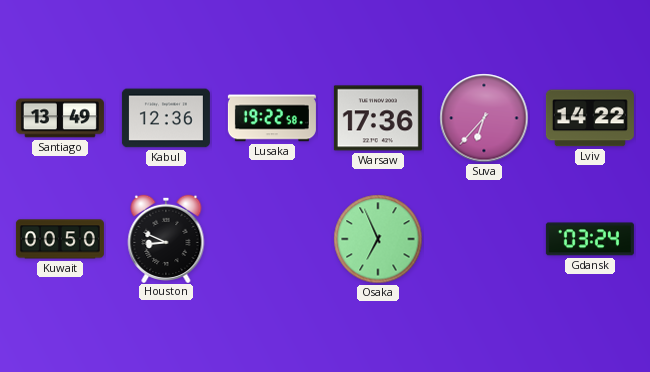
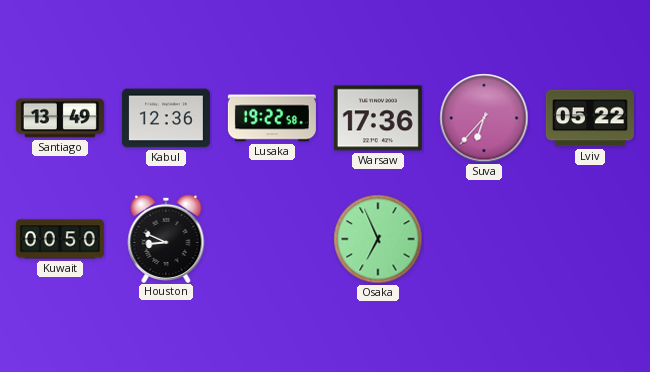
Lviv: 14:22 -> 05:22
Gdansk: 03:24 -> none
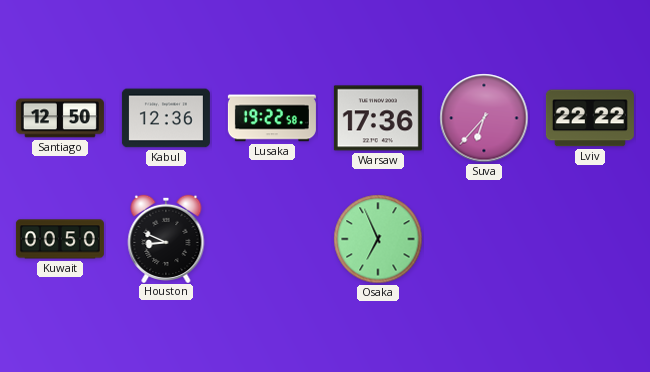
Santiago: 13:49 -> 12:50
Lviv: 05:22 -> 22:22
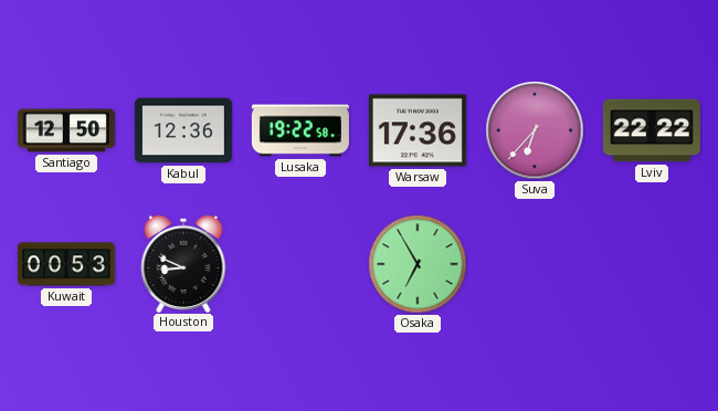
Kuwait: 00:50 -> 00:53
Osaka: 6:56 -> 6:55
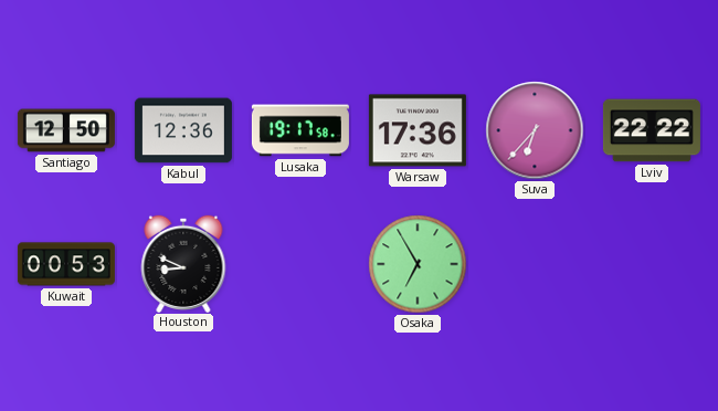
Lusaka: 19:22 -> 19:17
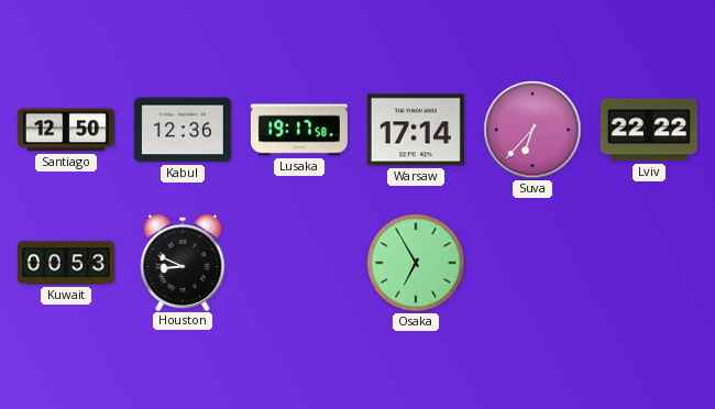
Warsaw: 17:36 -> 17:14
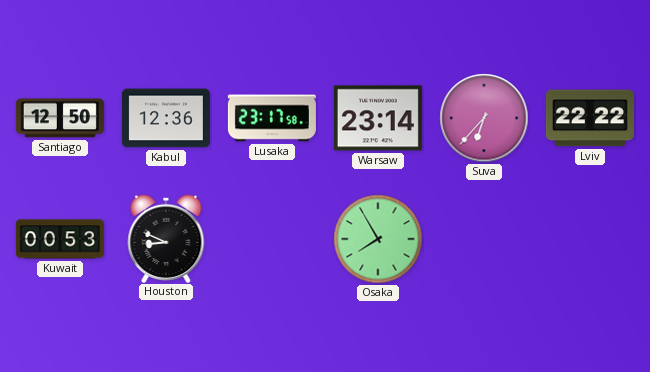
Lusaka: 19:17 -> 23:17
Warsaw: 17:14 -> 23:14
Osaka: 6:55 -> 7:55
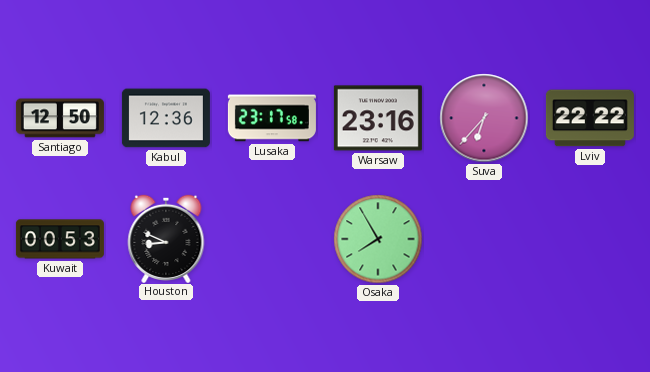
Warsaw: 23:14 -> 23:16
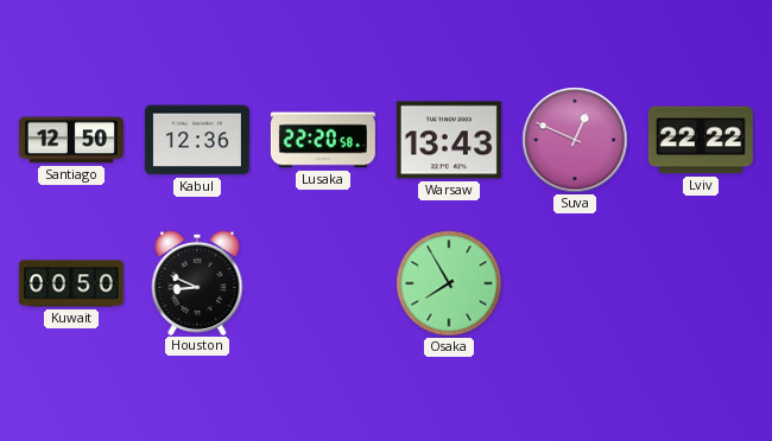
Lusaka: 23:17 -> 22:20
Warsaw: 23:16 -> 13:43
Suva: 6:37 -> 12:49
Kuwait: 00:53 -> 00:50
